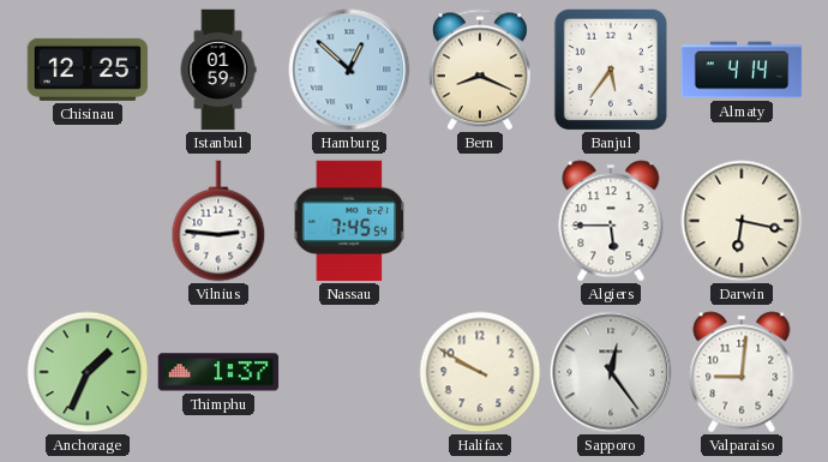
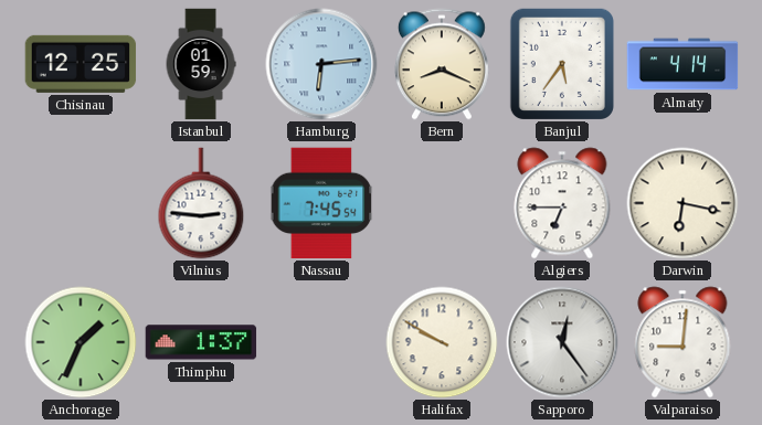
Hamburg: 12:52 -> 6:14
Algiers: 5:45 -> 6:45
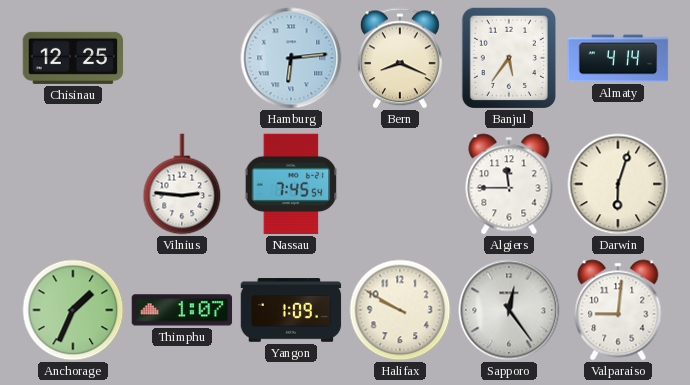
Istanbul: 01:59 -> none
Algiers: 6:45 -> 11:45
Darwin: 6:17 -> 6:03
Thimphu: 1:37 -> 1:07
Yangon: none -> 1:09
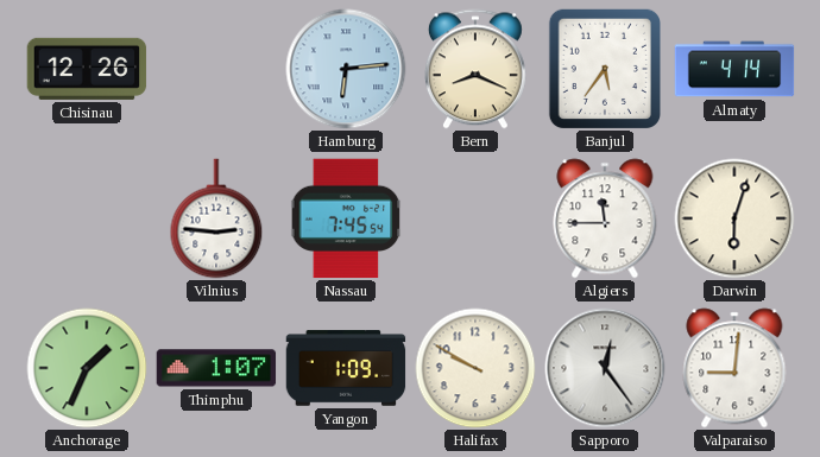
Chisinau: 12:25 -> 12:26
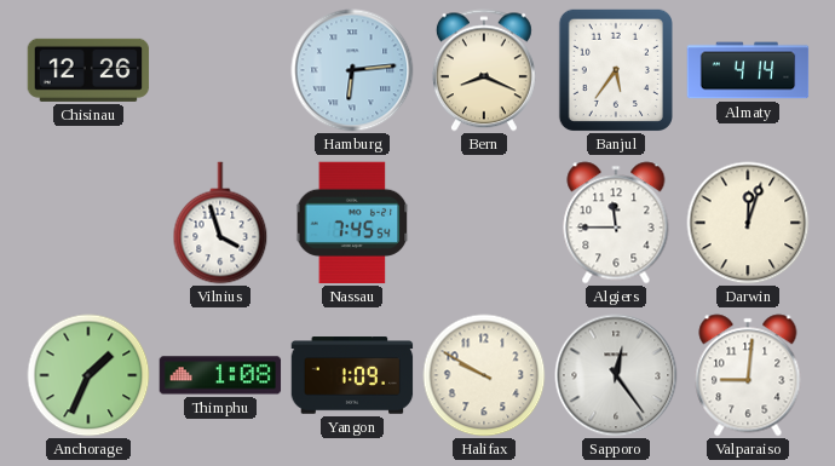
Vilnius: 2:46 -> 3:57
Darwin: 6:03 -> 12:03
Thimphu: 1:07 -> 1:08
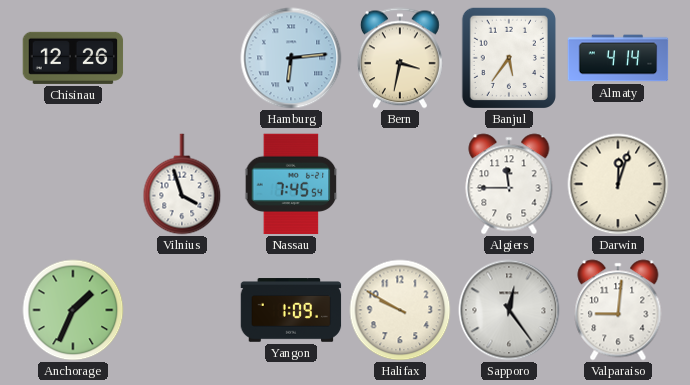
Bern: 8:19 -> 3:32
Thimphu: 1:08 -> none
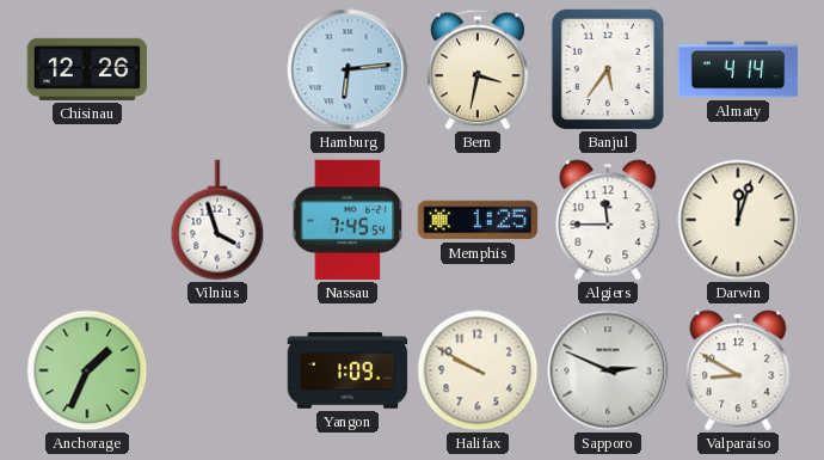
Memphis: none -> 1:25
Sapporo: 12:24 -> 2:49
Valparaiso: 9:01 -> 8:50
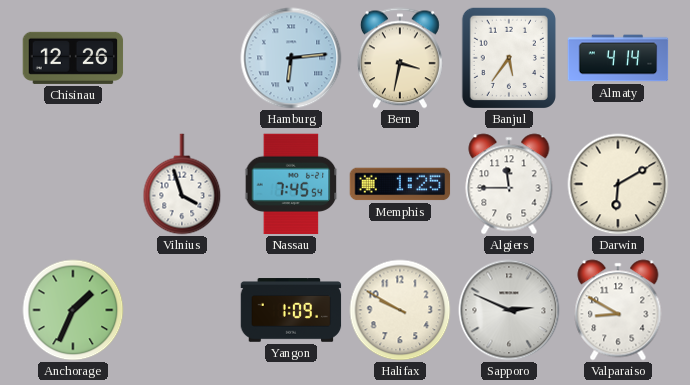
Darwin: 12:03 -> 6:10
